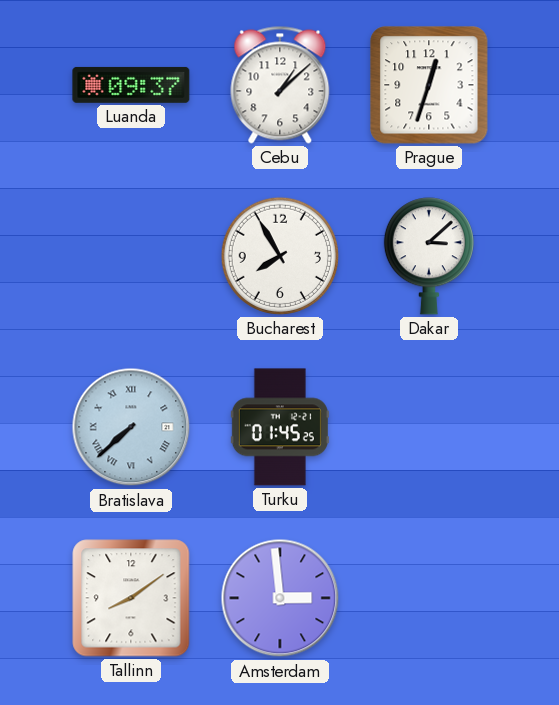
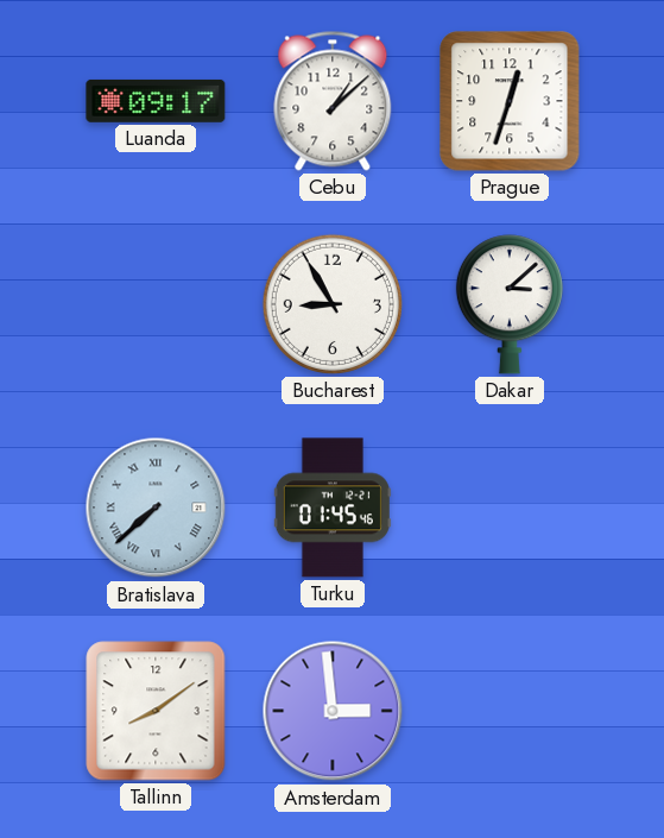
Luanda: 09:37 -> 09:17
Bucharest: 7:55 -> 8:55
Turku: 01:45:25 -> 01:45:46
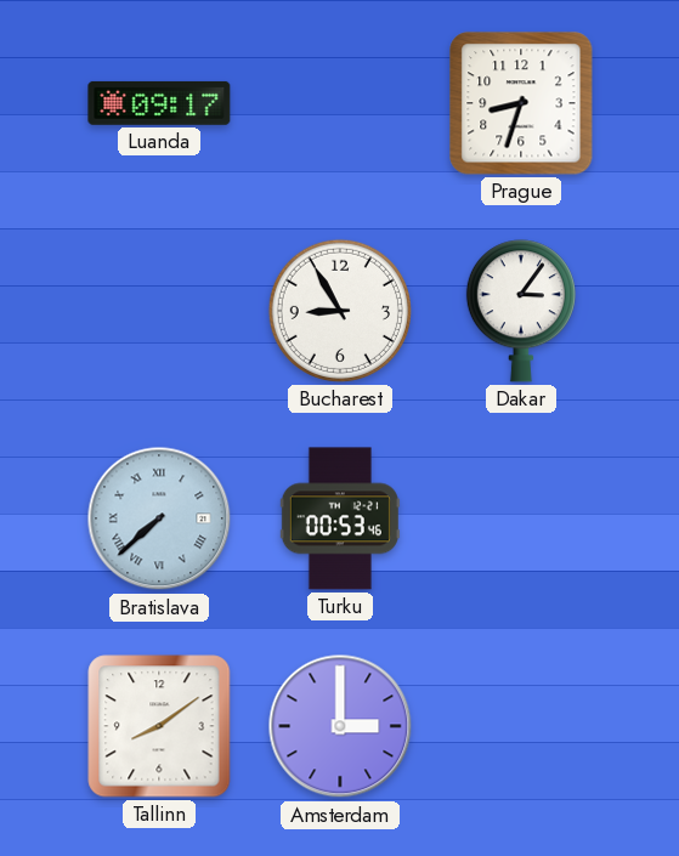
Cebu: 1:08 -> none
Prague: 12:33 -> 8:33
Dakar: 3:08 -> 3:06
Turku: 01:45 -> 00:53
Amsterdam: 2:59 -> 3:00
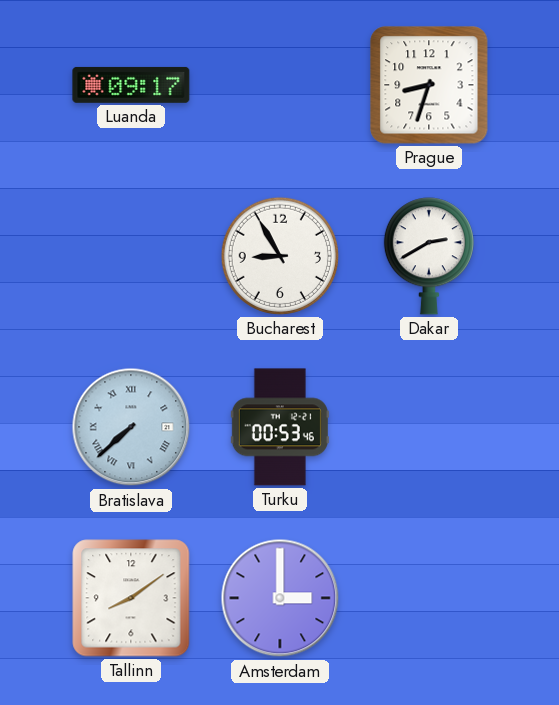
Dakar: 3:06 -> 2:40
